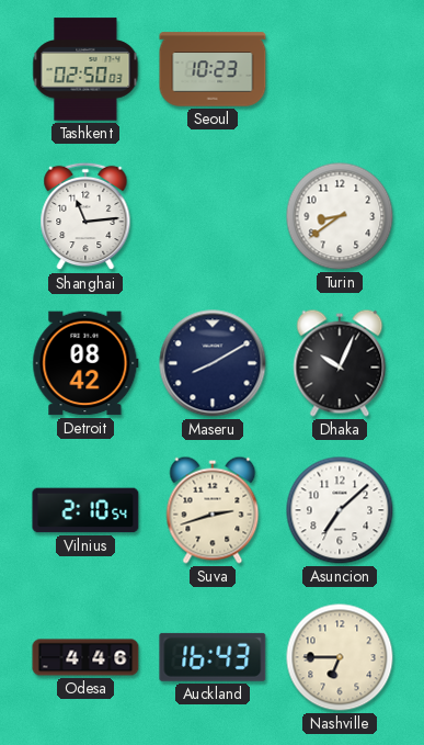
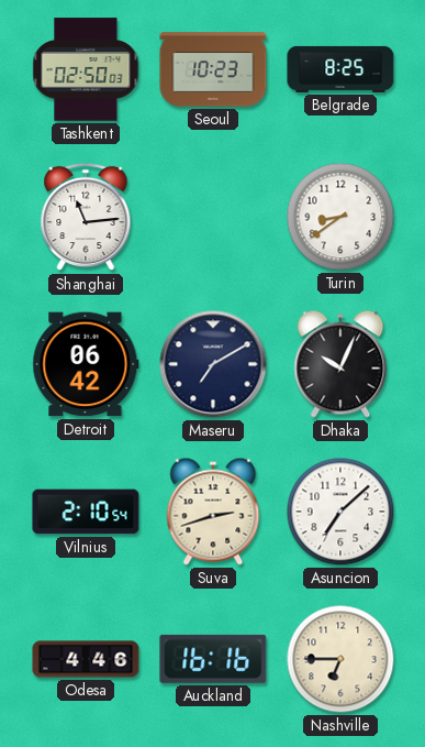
Belgrade: none -> 8:25
Detroit: 08:42 -> 06:42
Maseru: 8:10 -> 7:10
Auckland: 16:43 -> 16:16
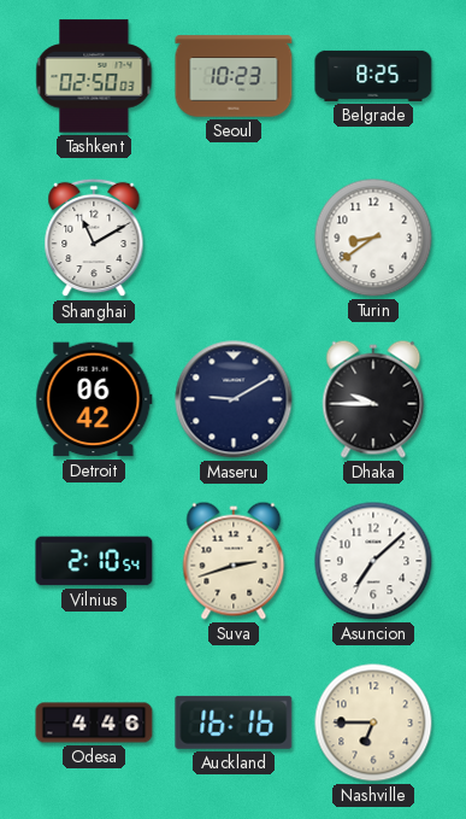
Shanghai: 11:14 -> 11:10
Maseru: 7:10 -> 9:10
Dhaka: 10:04 -> 9:45
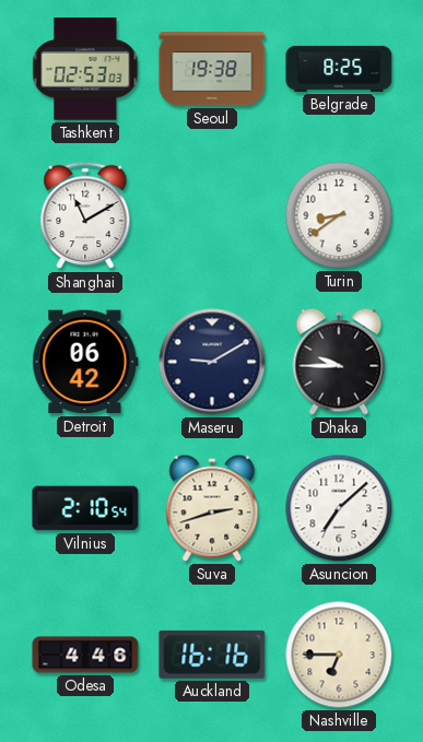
Tashkent: 02:50 -> 02:53
Seoul: 10:23 -> 19:38
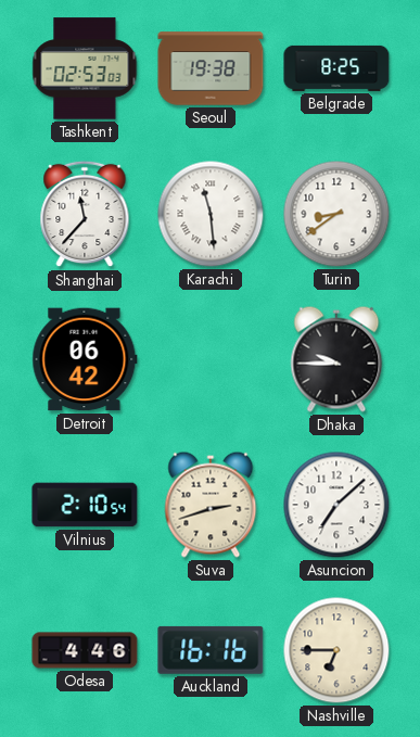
Shanghai: 11:10 -> 11:37
Karachi: none -> 11:29
Maseru: 9:10 -> none
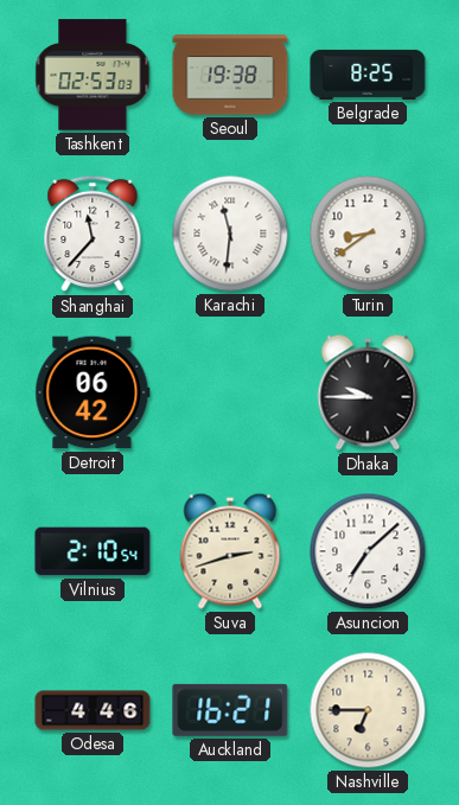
Karachi: 11:29 -> 11:31
Auckland: 16:16 -> 16:21
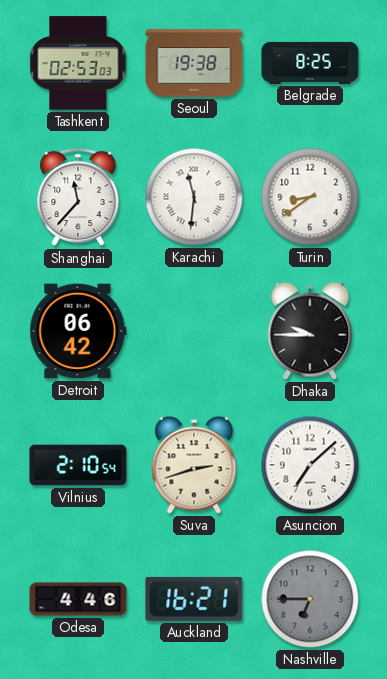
Nashville dial: cream -> grey
